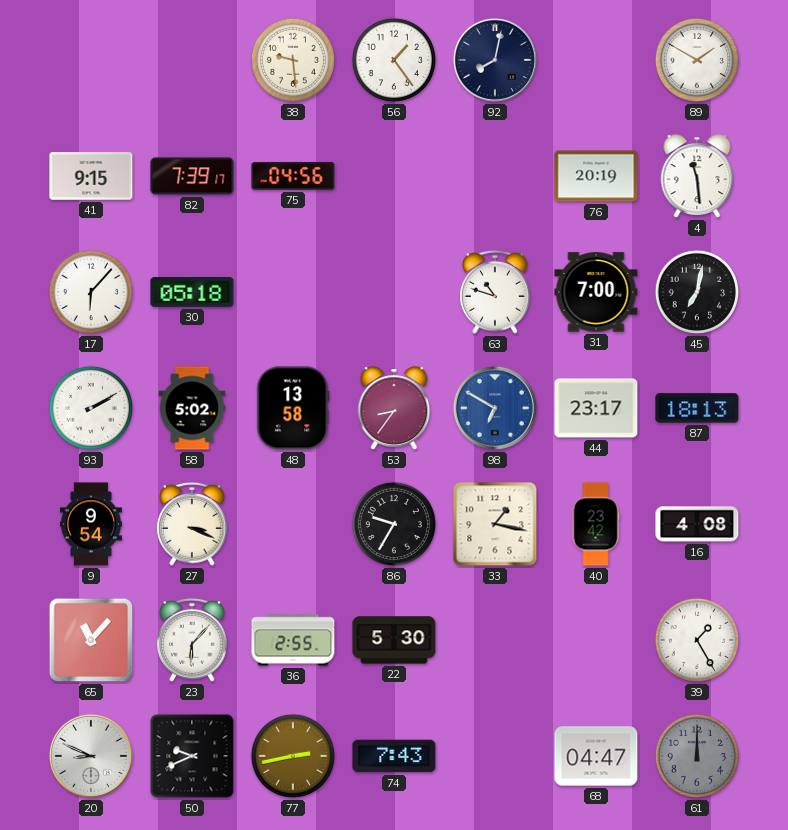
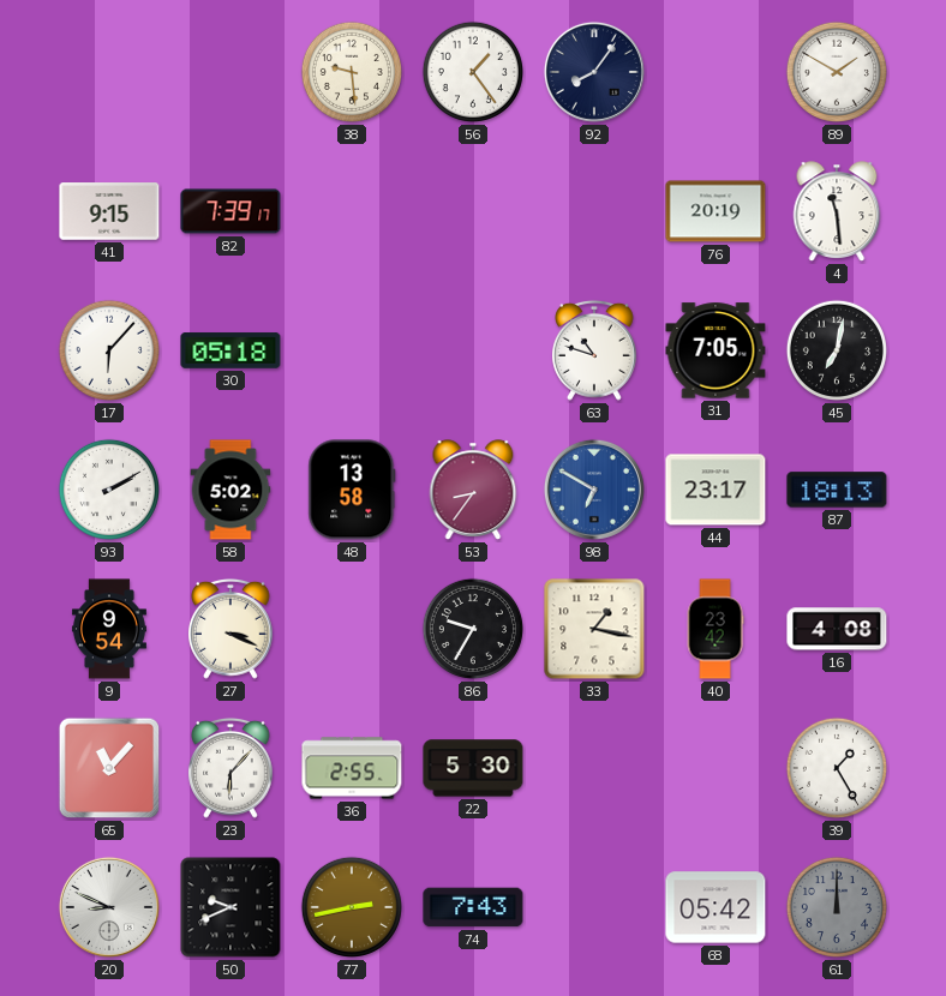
92: 8:02 -> 8:06
75: 04:56 -> none
31: 7:00 -> 7:05
68: 04:47 -> 05:42
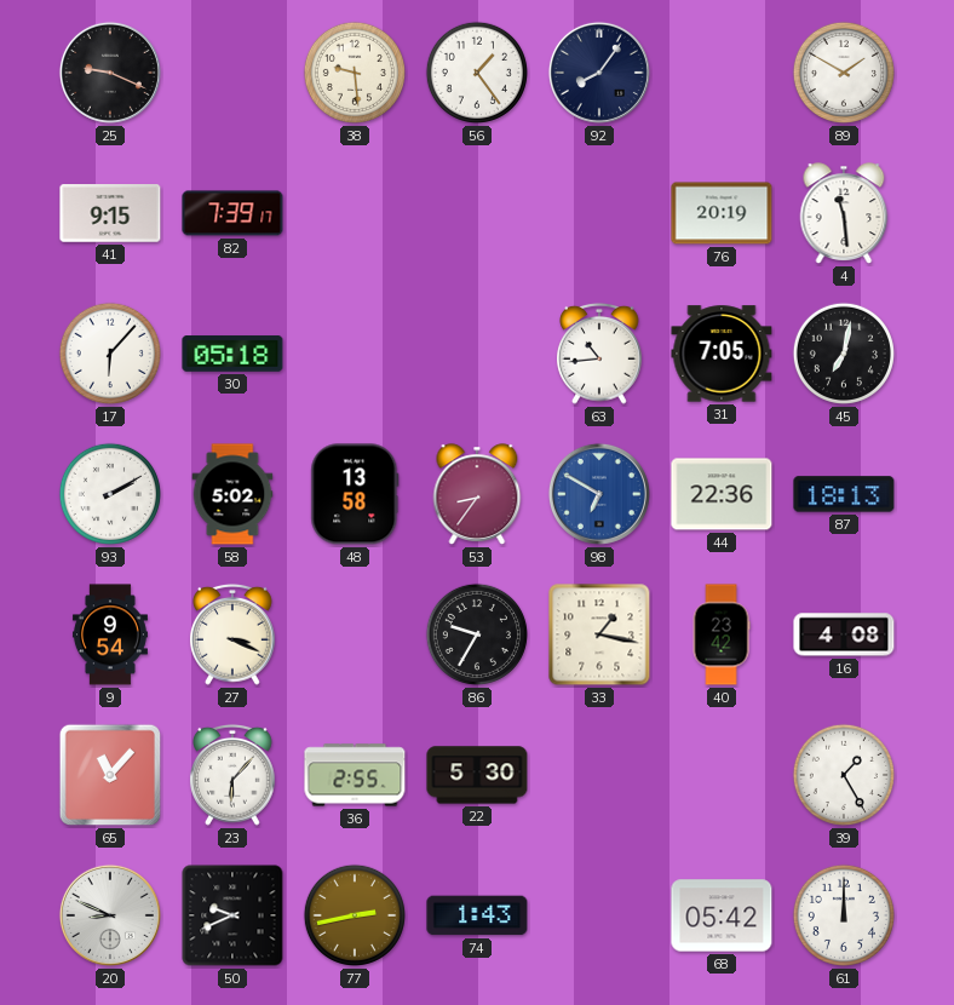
25: none -> 9:19
63: 10:48 -> 10:44
44: 23:17 -> 22:36
74: 7:43 -> 1:43
61 dial: grey -> white
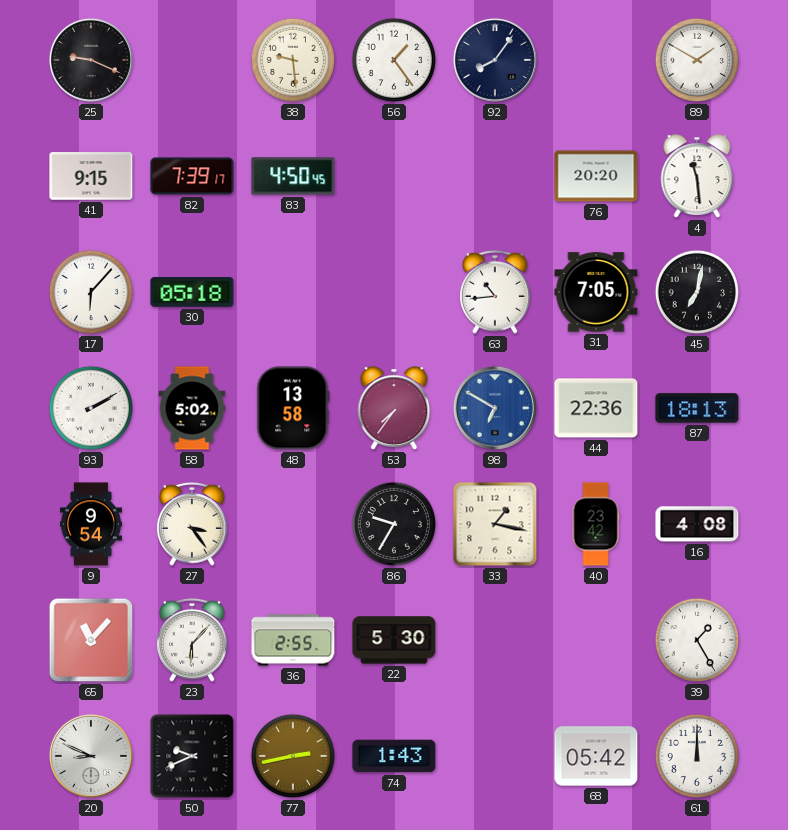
83: none -> 4:50
76: 20:19 -> 20:20
53: 8:36 -> 7:36
27: 3:19 -> 3:24
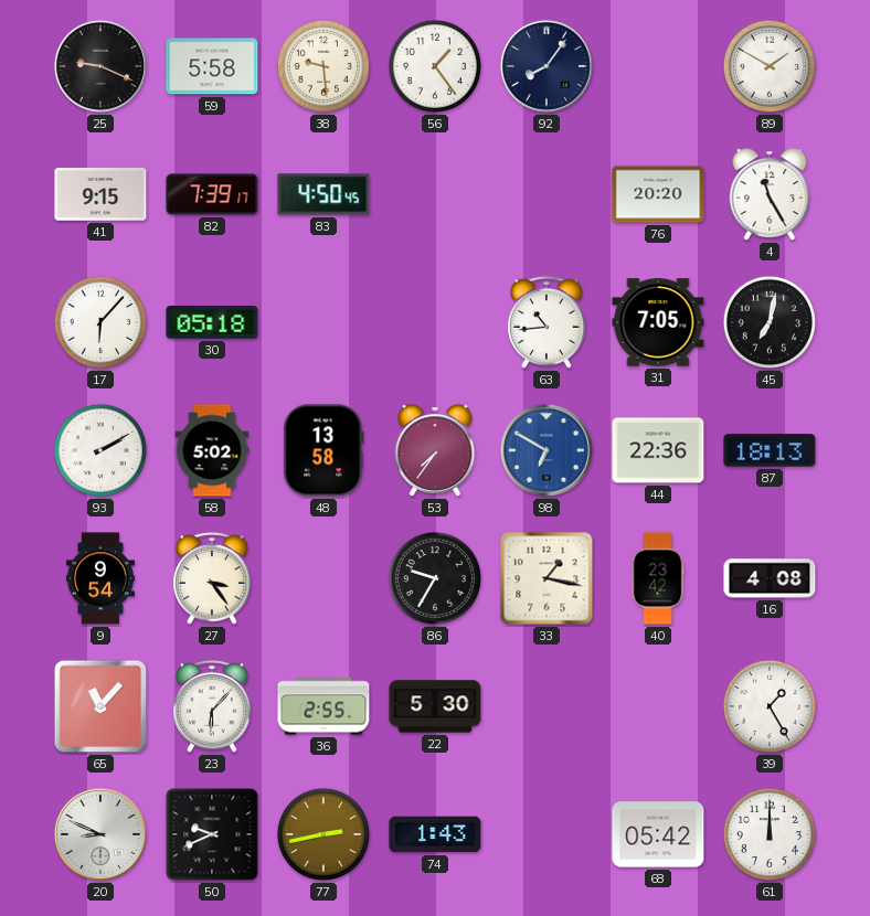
59: none -> 5:58
4: 11:29 -> 11:25
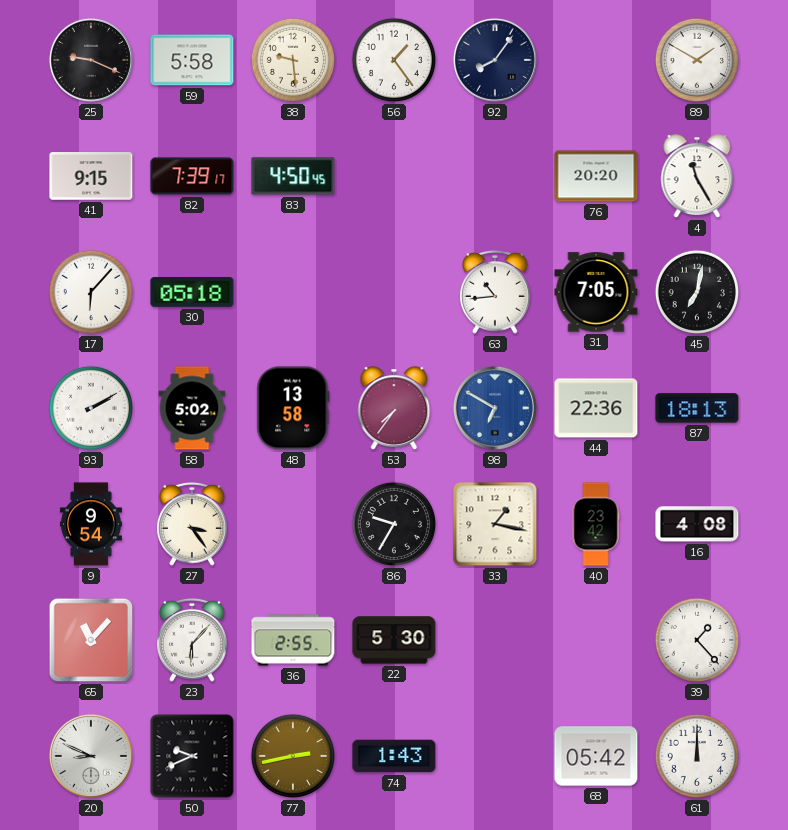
39: 1:25 -> 1:23
